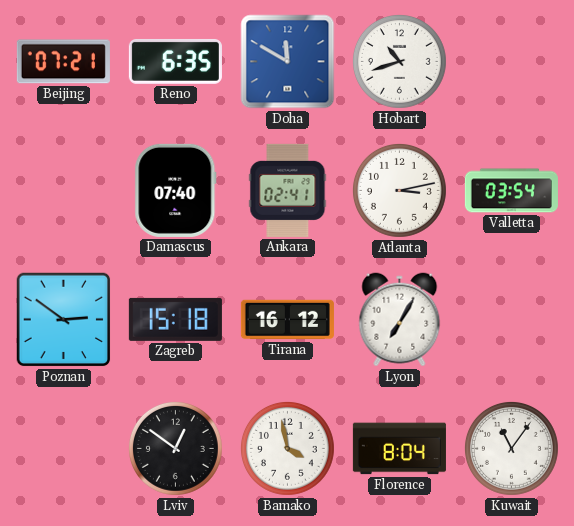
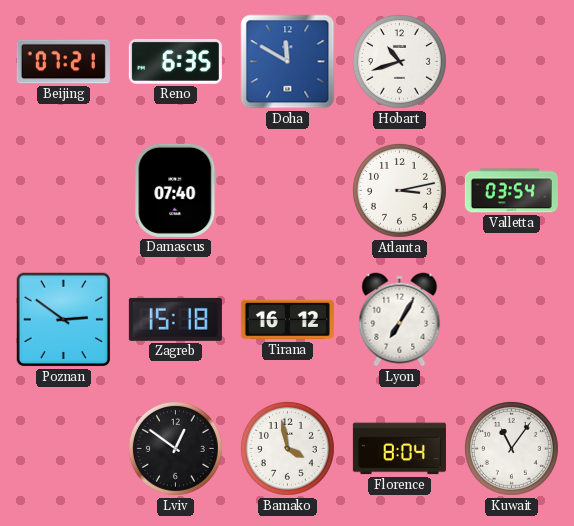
Ankara: 02:41 -> none
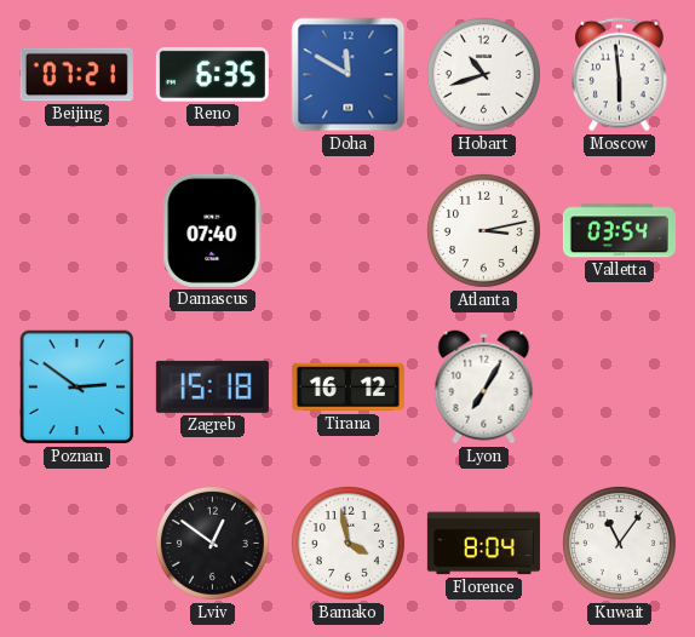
Moscow: none -> 5:59
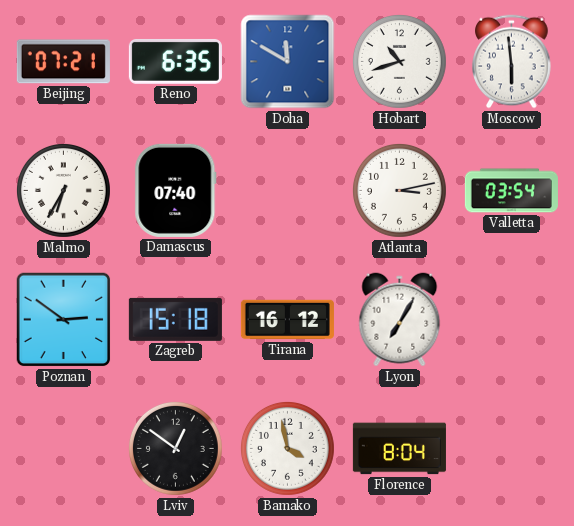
Malmo: none -> 6:35
Kuwait: 11:06 -> none
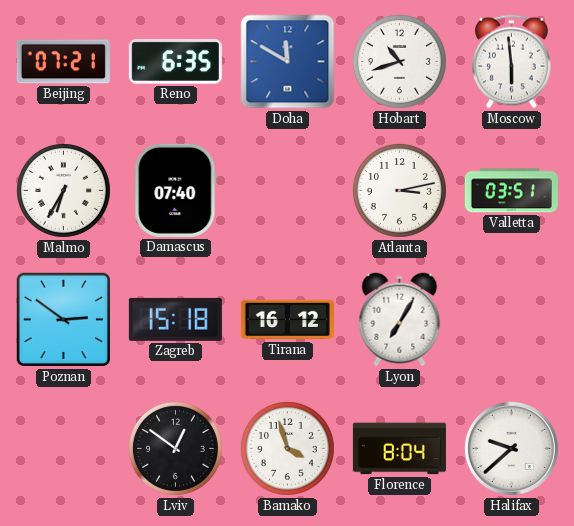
Valletta: 03:54 -> 03:51
Bamako: 3:58 -> 3:57
Halifax: none -> 9:38
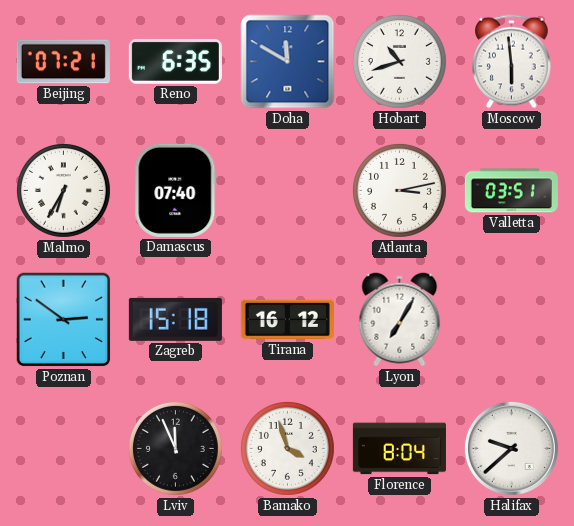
Lviv: 12:51 -> 11:56
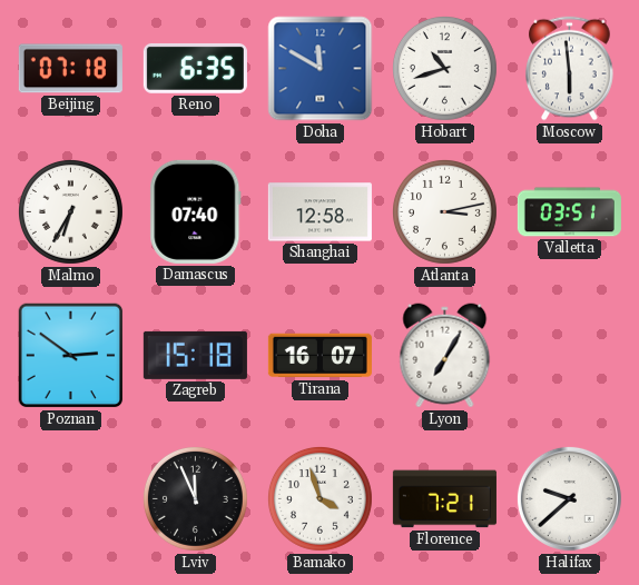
Beijing: 07:21 -> 07:18
Shanghai: none -> 12:58
Tirana: 16:12 -> 16:07
Florence: 8:04 -> 7:21
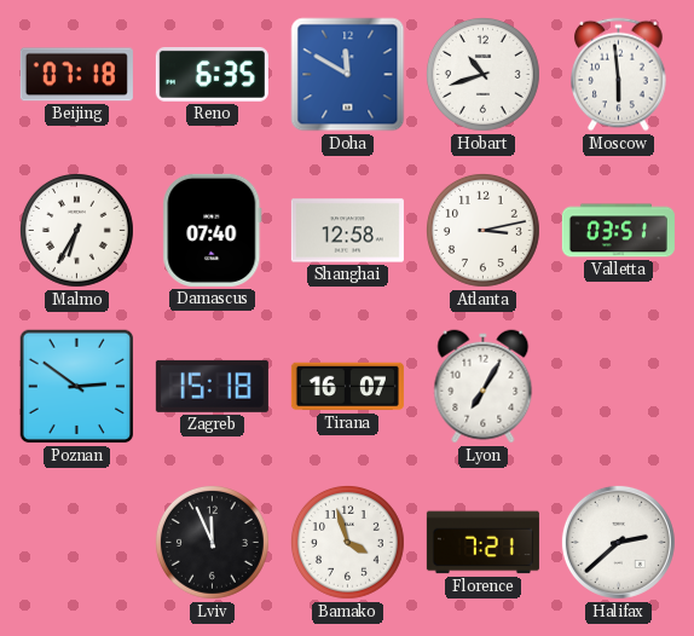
Halifax: 9:38 -> 2:38
